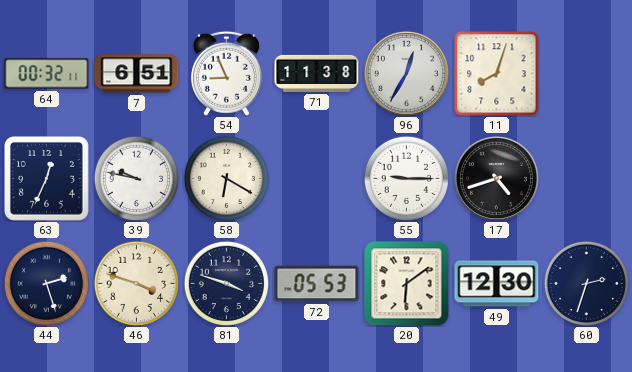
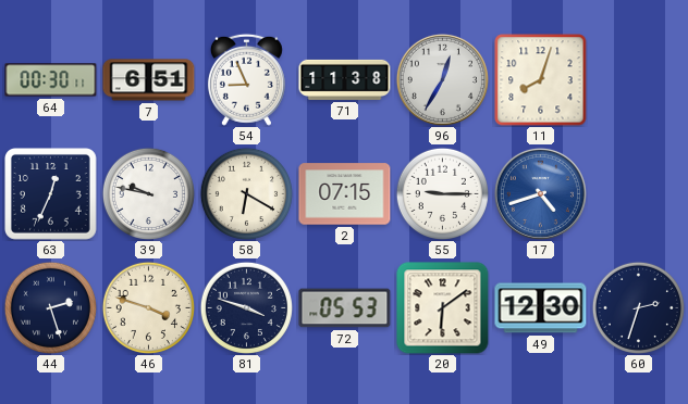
64: 00:32 -> 00:30
2: none -> 07:15
17 dial: black -> blue
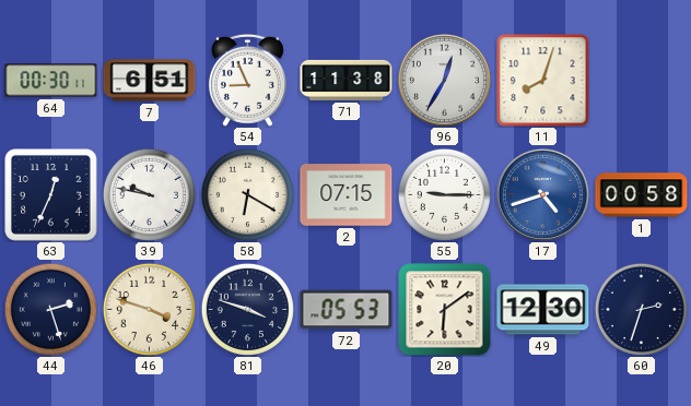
1: none -> 00:58
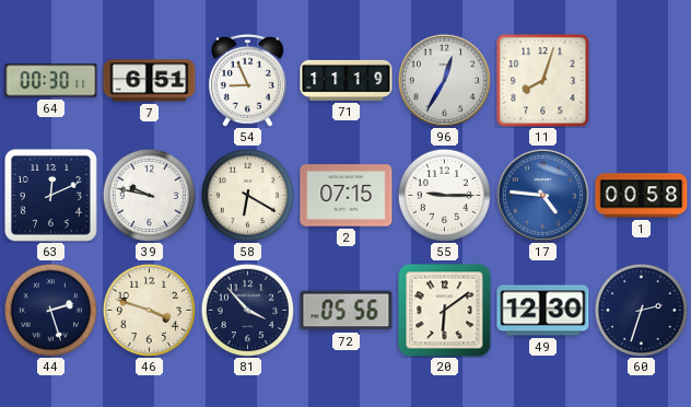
71: 11:38 -> 11:19
63: 12:34 -> 12:11
17: 4:42 -> 4:46
81: 3:48 -> 3:53
72: 05:53 -> 05:56
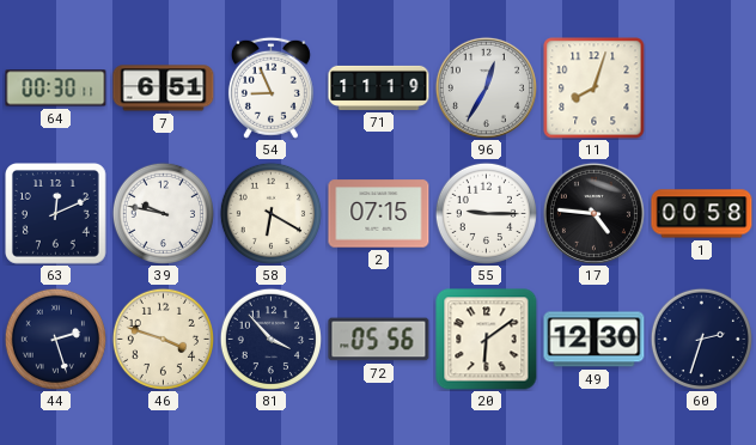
17 dial: blue -> black
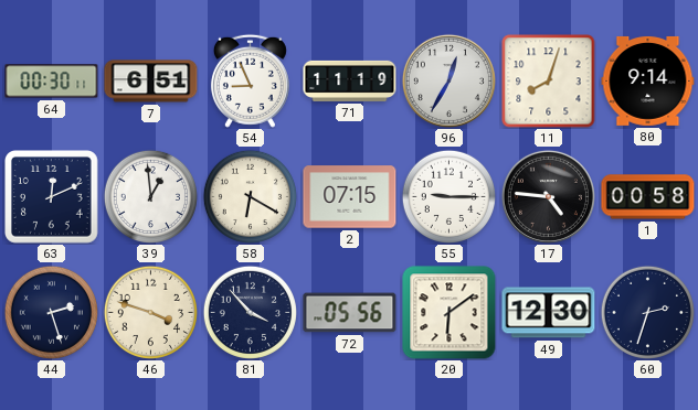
80: none -> 9:14
39: 9:47 -> 12:59
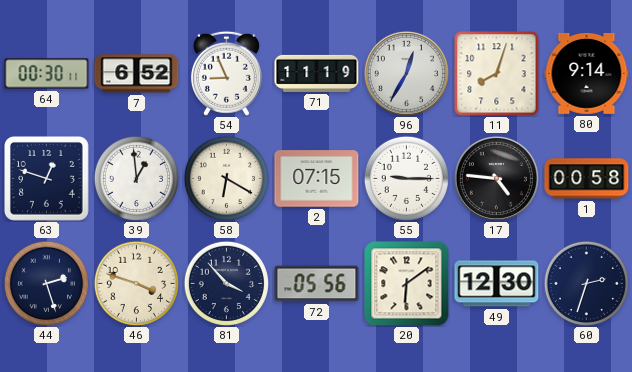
7: 6:51 -> 6:52
63: 12:11 -> 12:48
